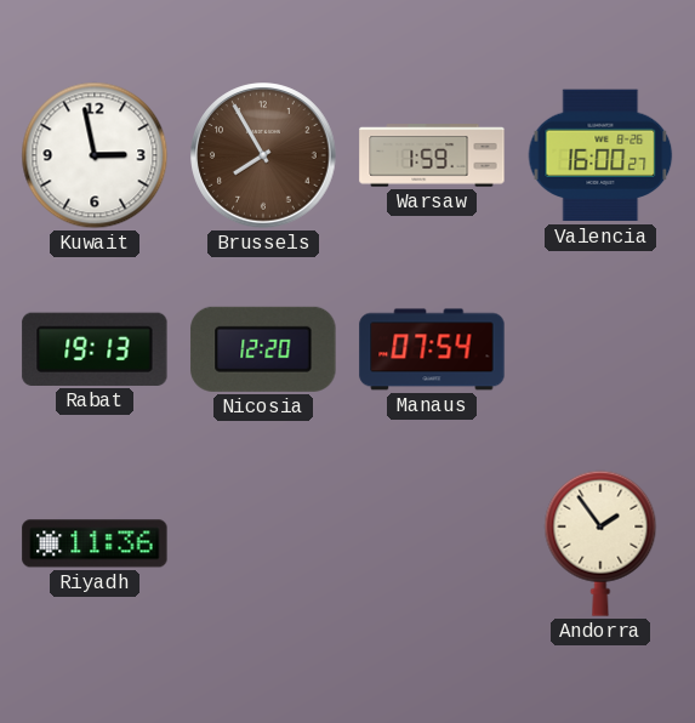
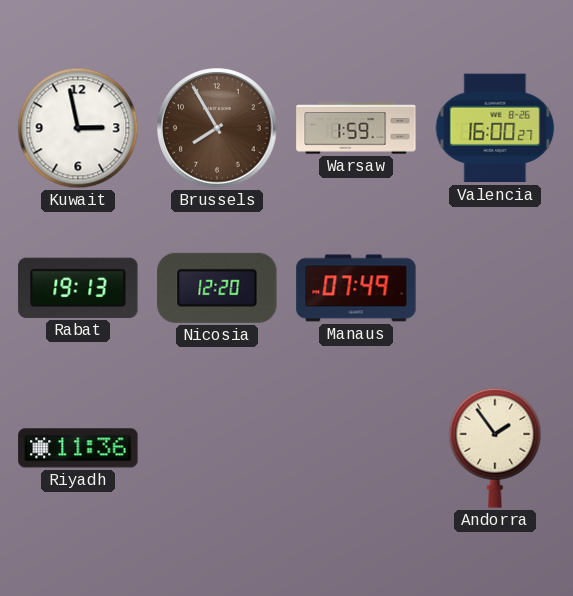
Manaus: 07:54 -> 07:49
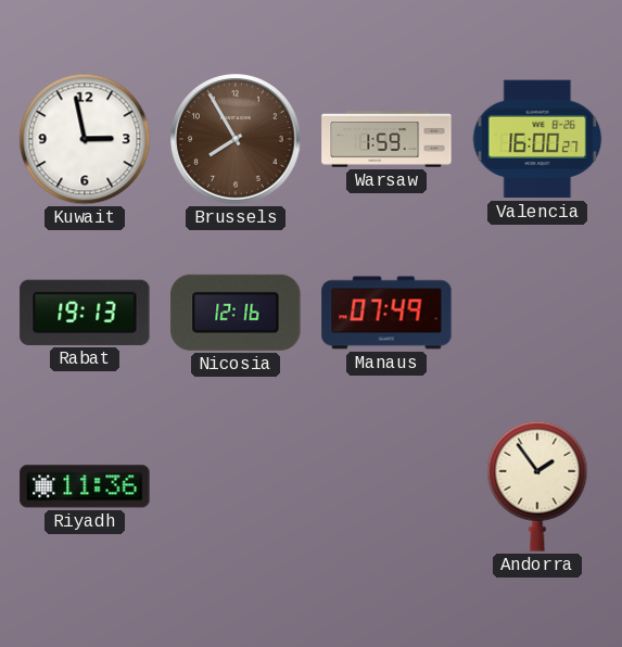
Nicosia: 12:20 -> 12:16
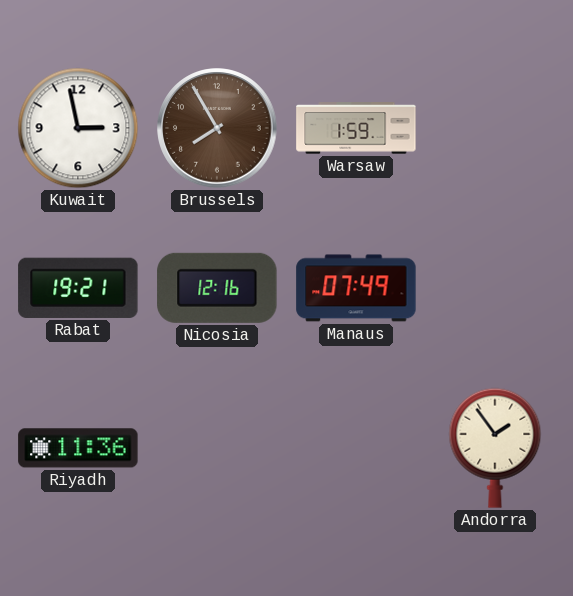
Valencia: 16:00 -> none
Rabat: 19:13 -> 19:21
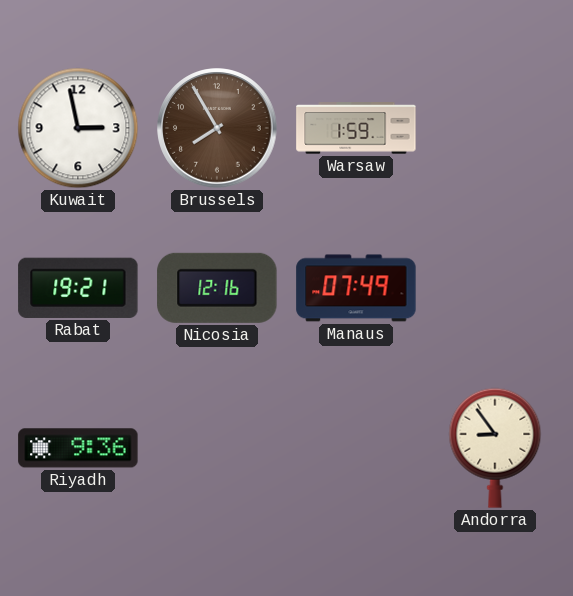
Riyadh: 11:36 -> 9:36
Andorra: 1:54 -> 8:54
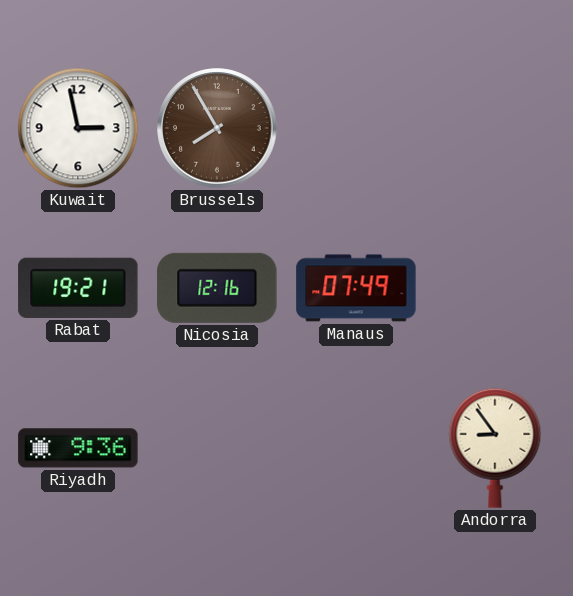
Warsaw: 1:59 -> none
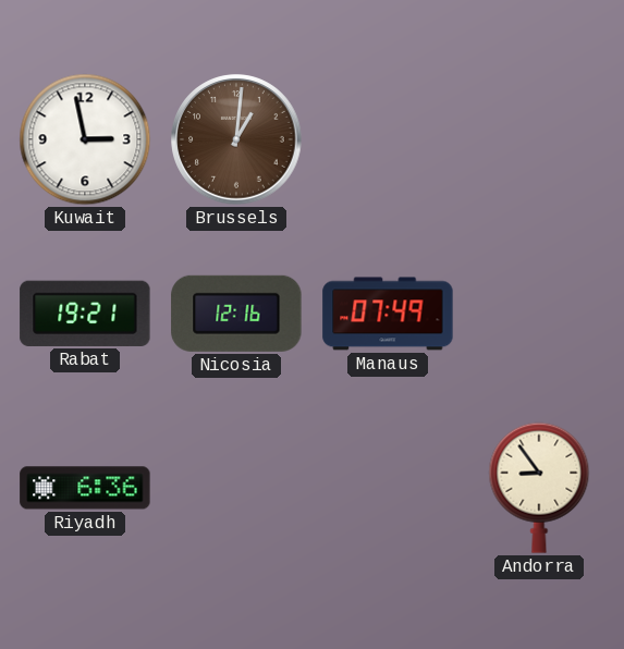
Brussels: 7:55 -> 1:01
Riyadh: 9:36 -> 6:36
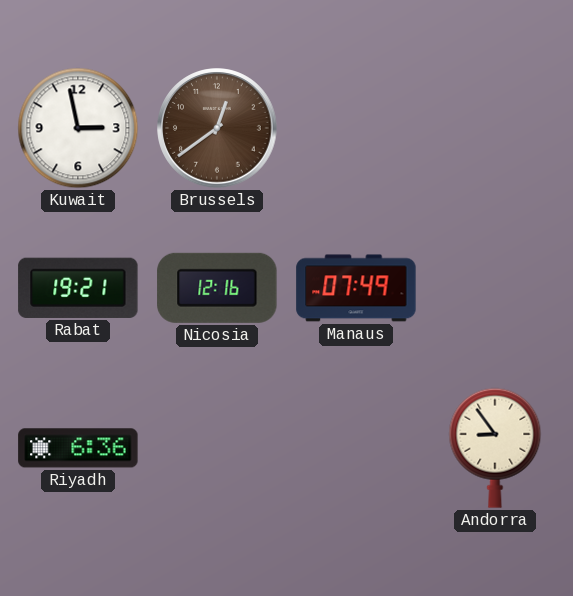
Brussels: 1:01 -> 12:39
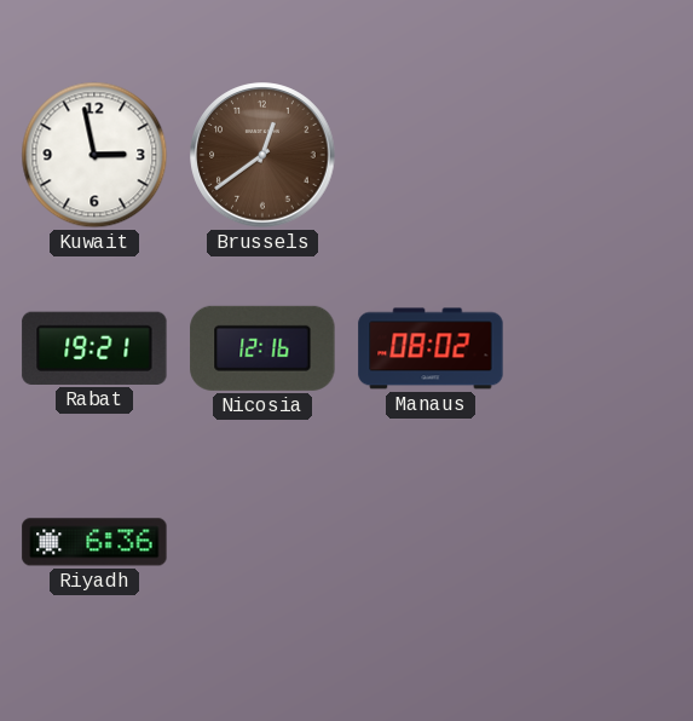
Manaus: 07:49 -> 08:02
Andorra: 8:54 -> none
